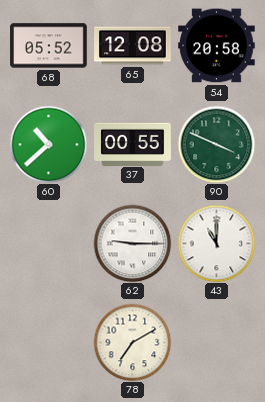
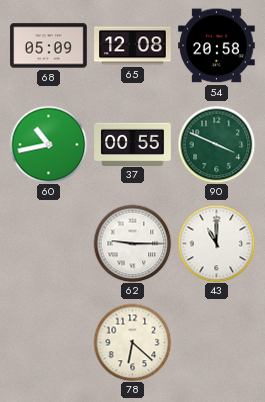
68: 05:52 -> 05:09
60: 10:38 -> 10:43
78: 7:10 -> 6:22
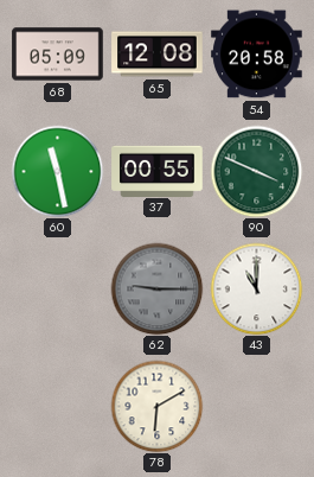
60: 10:43 -> 11:28
62 dial: white -> grey
78: 6:22 -> 6:10
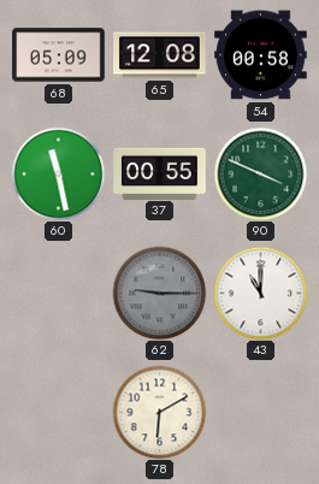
54: 20:58 -> 00:58
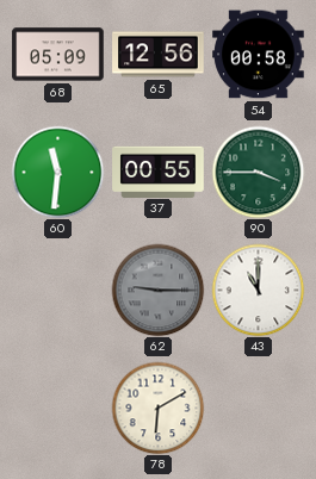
65: 12:08 -> 12:56
60: 11:28 -> 11:31
90: 3:49 -> 3:45
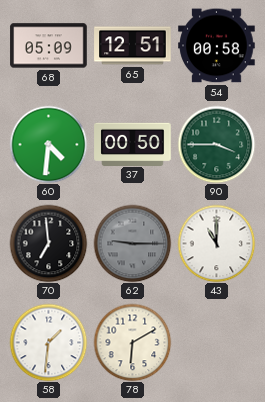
65: 12:56 -> 12:51
60: 11:31 -> 4:31
37: 00:55 -> 00:50
70: none -> 6:59
58: none -> 1:31
